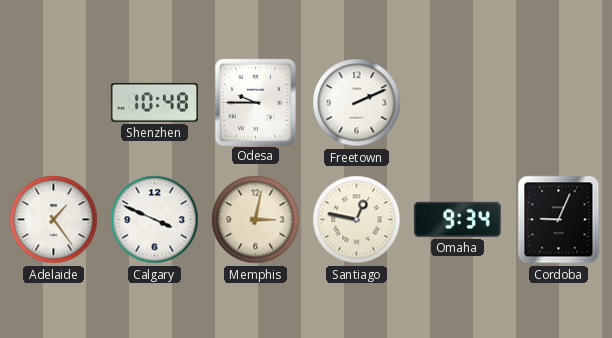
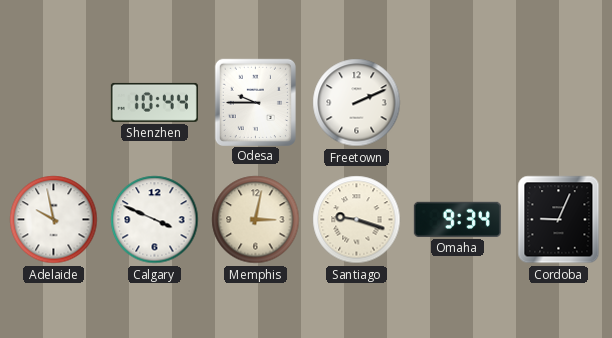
Shenzhen: 10:48 -> 10:44
Adelaide: 1:24 -> 9:58
Santiago: 12:47 -> 9:18
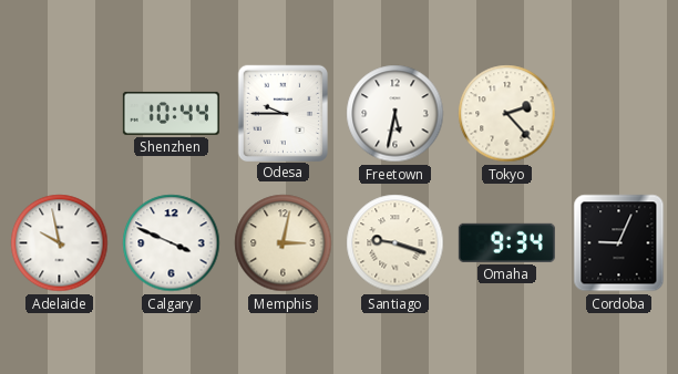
Freetown: 2:11 -> 5:32
Tokyo: none -> 2:23
